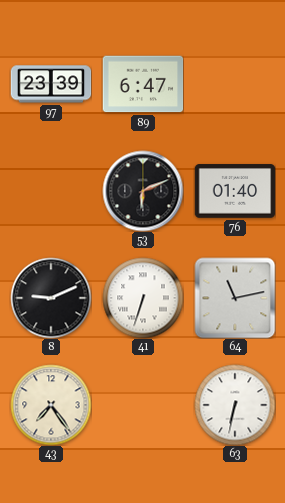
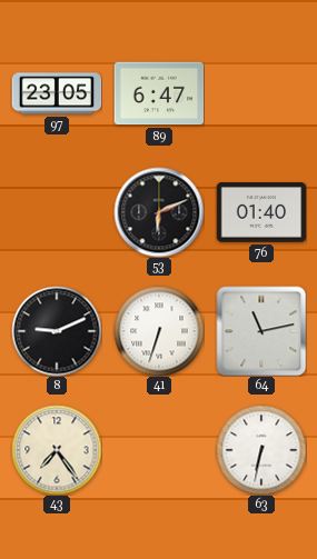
97: 23:39 -> 23:05
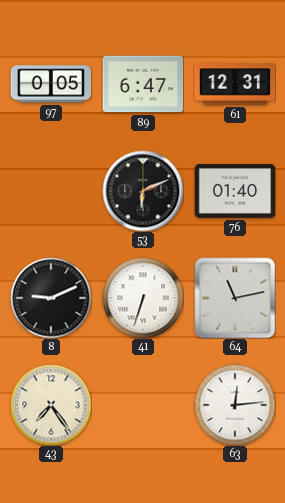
97: 23:05 -> 0:05
61: none -> 12:31
63: 6:32 -> 12:14
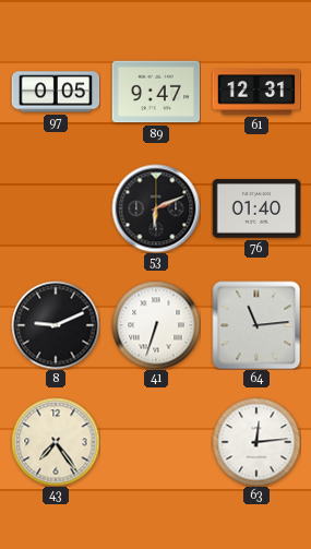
89: 6:47 -> 9:47
64: 11:13 -> 11:14
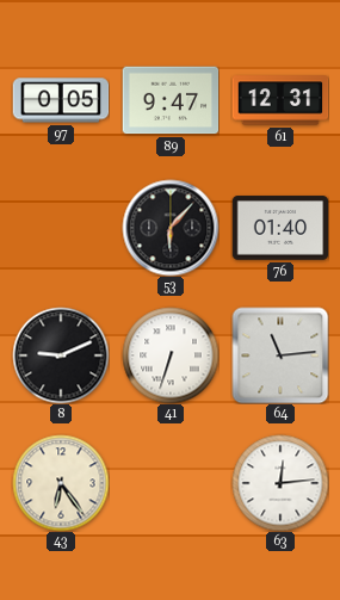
53: 6:11 -> 6:07
43: 7:24 -> 6:24
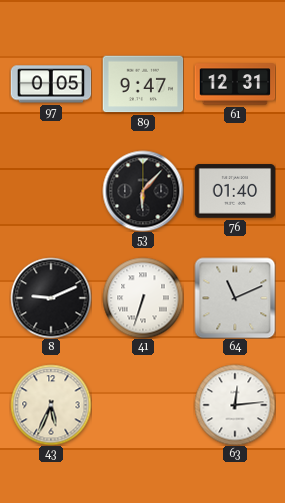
64: 11:14 -> 11:11
43: 6:24 -> 5:34
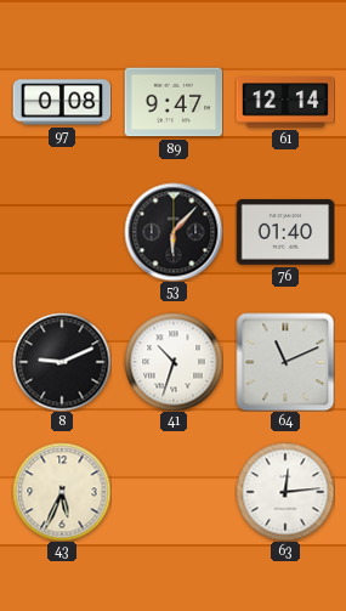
97: 0:05 -> 0:08
61: 12:31 -> 12:14
41: 6:33 -> 10:33
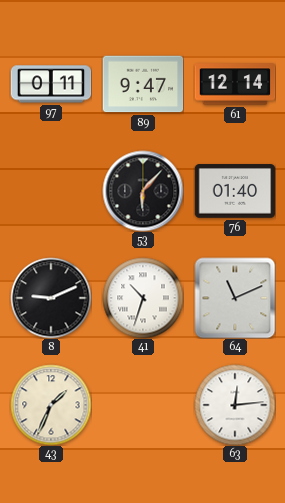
97: 0:08 -> 0:11
43: 5:34 -> 1:34
